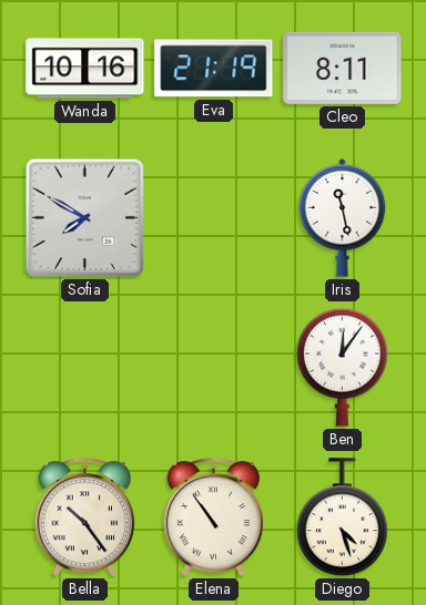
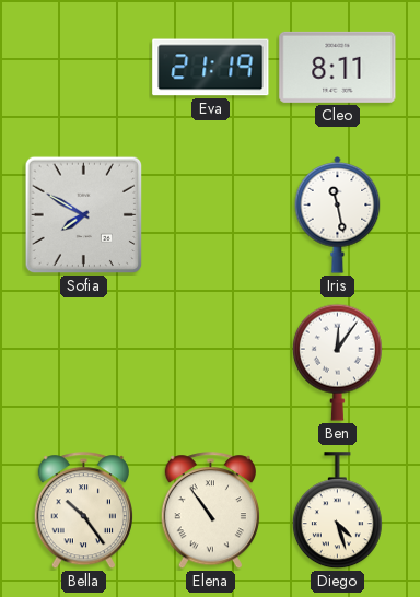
Wanda: 10:16 -> none
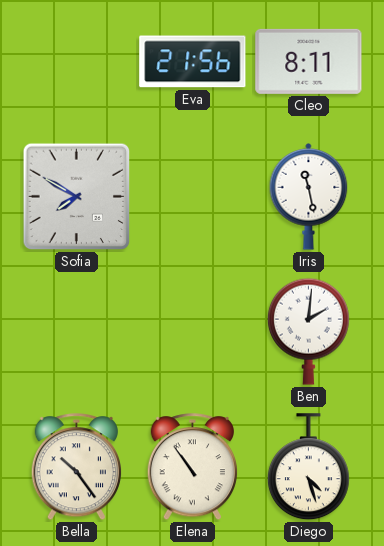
Eva: 21:19 -> 21:56
Ben: 12:06 -> 2:01
